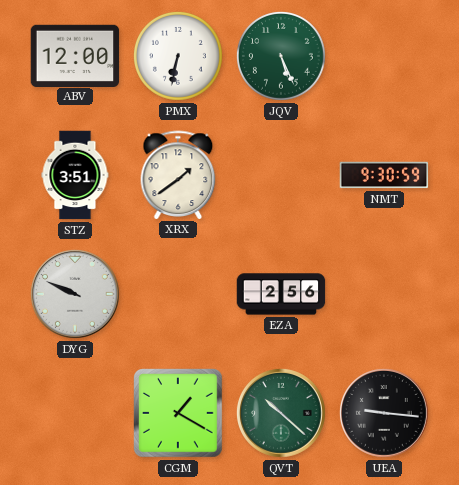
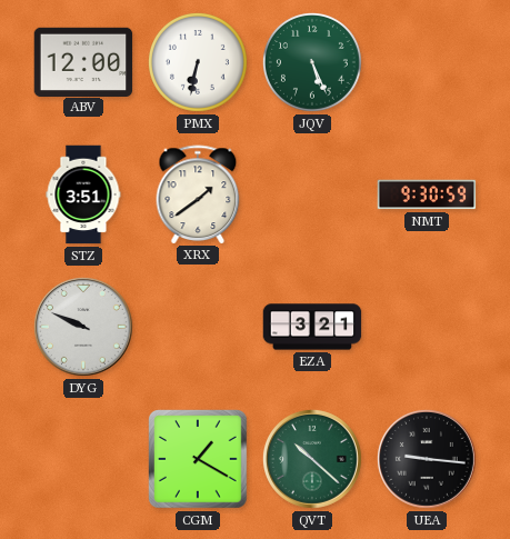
EZA: 2:56 -> 3:21
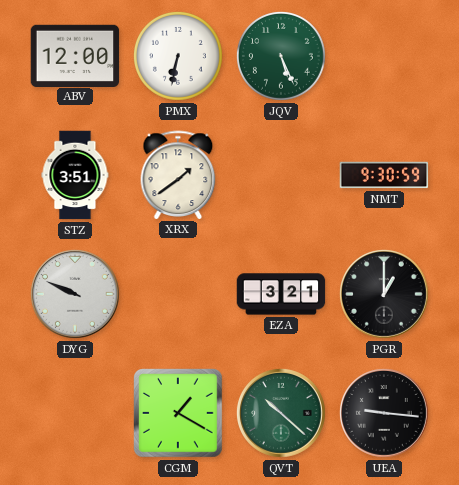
PGR: none -> 1:00
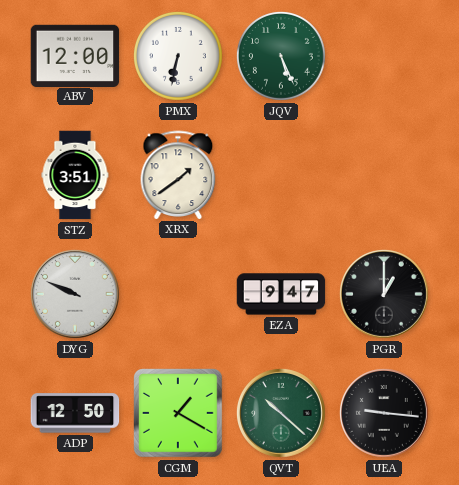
NMT: 9:30 -> none
EZA: 3:21 -> 9:47
ADP: none -> 12:50
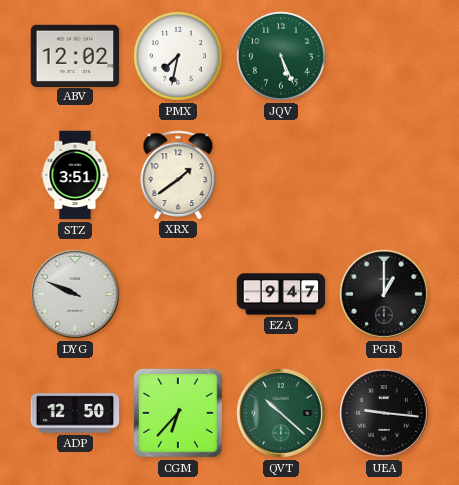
ABV: 12:00 -> 12:02
PMX: 6:32 -> 7:32
CGM: 1:20 -> 6:37
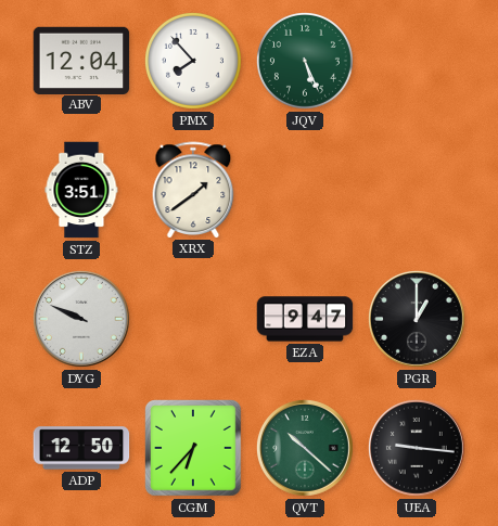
ABV: 12:02 -> 12:04
PMX: 7:32 -> 7:53
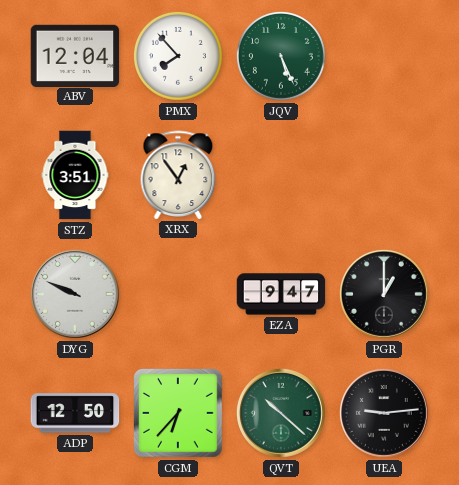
XRX: 1:39 -> 12:54
UEA: 9:16 -> 9:14
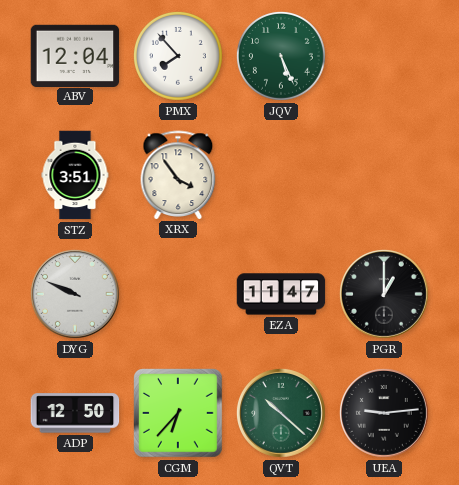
XRX: 12:54 -> 3:54
EZA: 9:47 -> 11:47
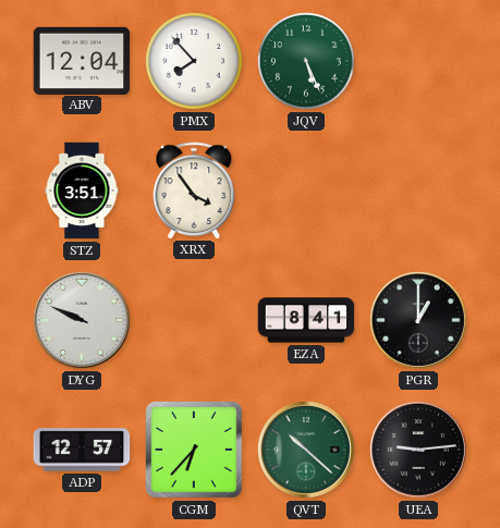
EZA: 11:47 -> 8:41
ADP: 12:50 -> 12:57
